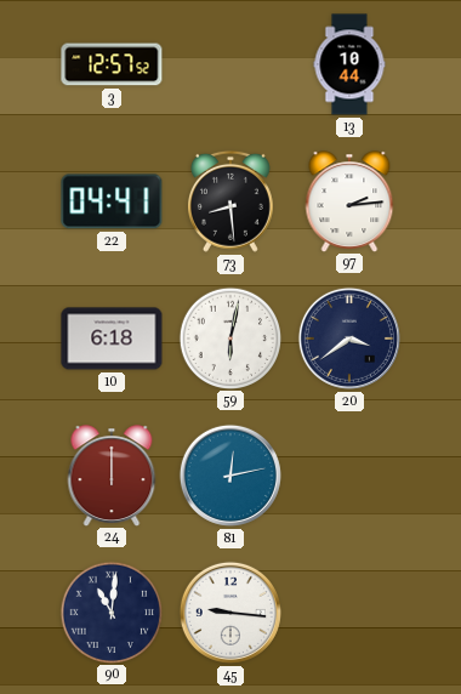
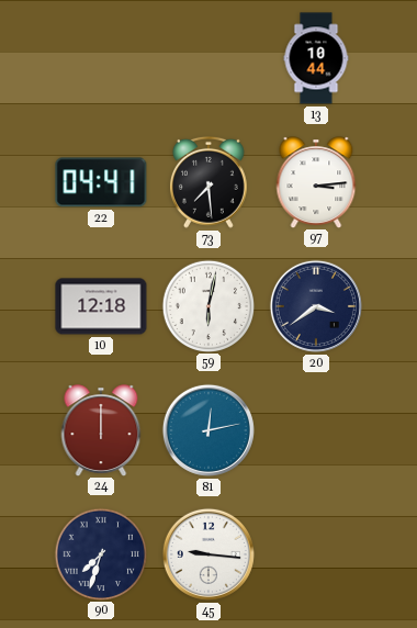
3: 12:57 -> none
73: 8:29 -> 7:29
97: 2:14 -> 3:14
10: 6:18 -> 12:18
90: 11:01 -> 7:33
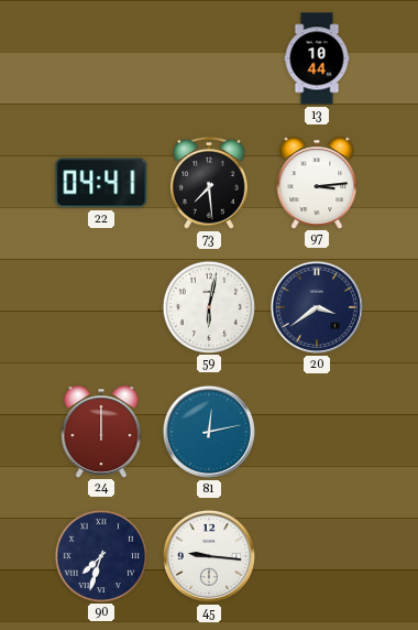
10: 12:18 -> none
